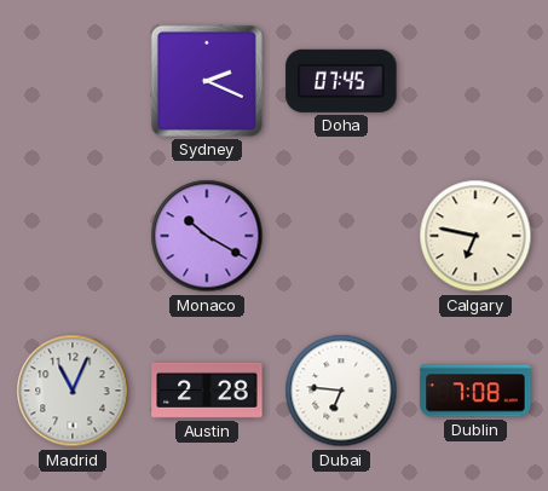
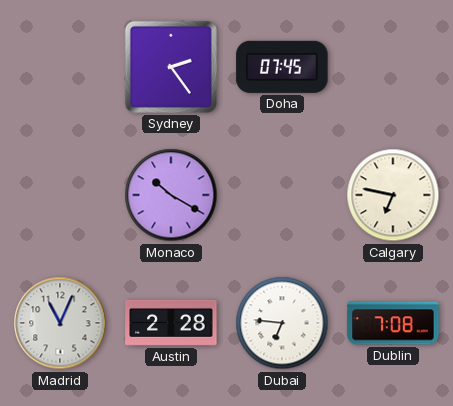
Sydney: 2:19 -> 2:24
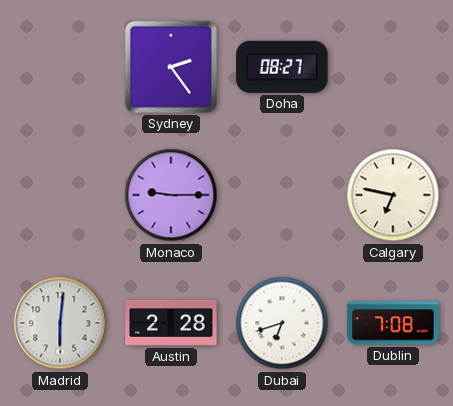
Doha: 07:45 -> 08:27
Monaco: 10:20 -> 9:15
Madrid: 11:04 -> 6:01
Dubai: 6:46 -> 6:42
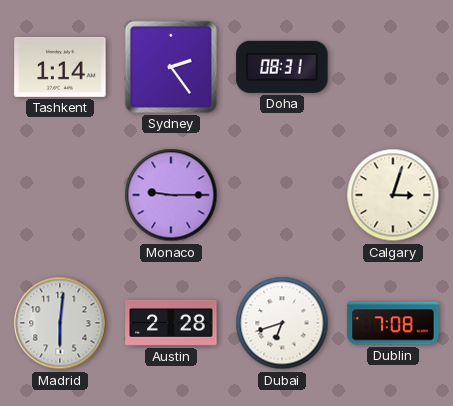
Tashkent: none -> 1:14
Doha: 08:27 -> 08:31
Calgary: 6:47 -> 3:03
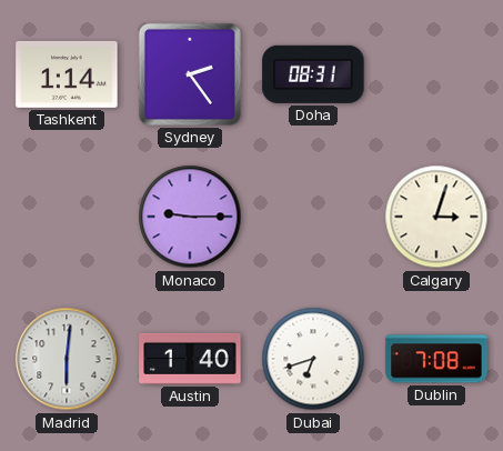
Austin: 2:28 -> 1:40
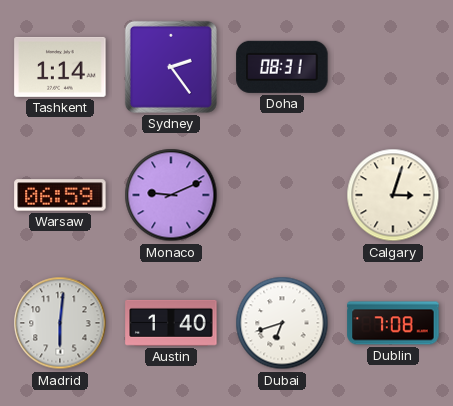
Warsaw: none -> 06:59
Monaco: 9:15 -> 9:11
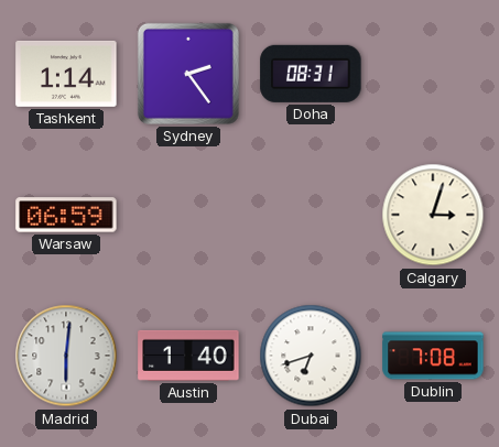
Monaco: 9:11 -> none
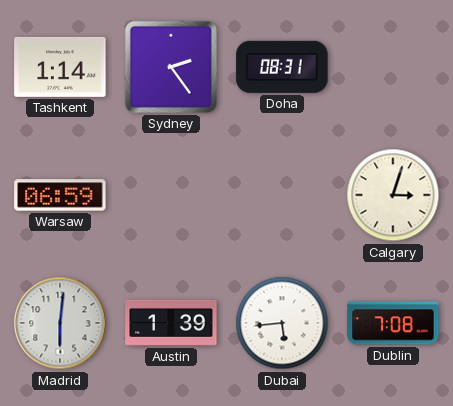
Austin: 1:40 -> 1:39
Dubai: 6:42 -> 5:44
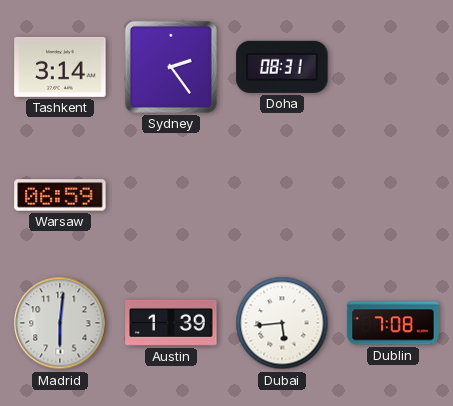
Tashkent: 1:14 -> 3:14
Calgary: 3:03 -> none
